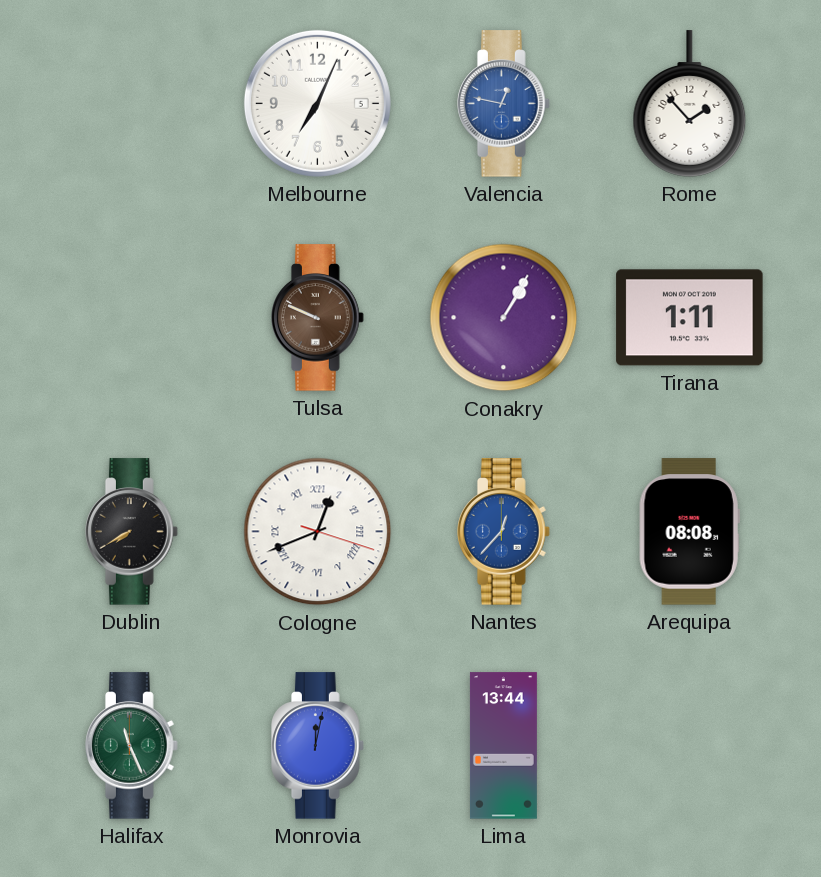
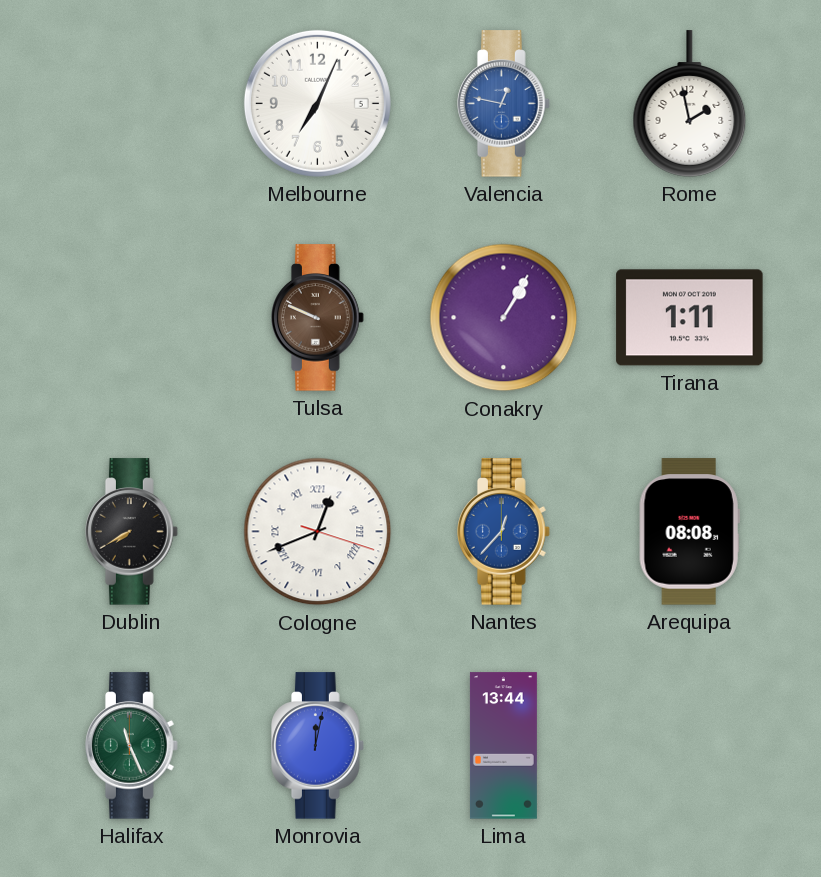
Rome: 1:53 -> 1:58
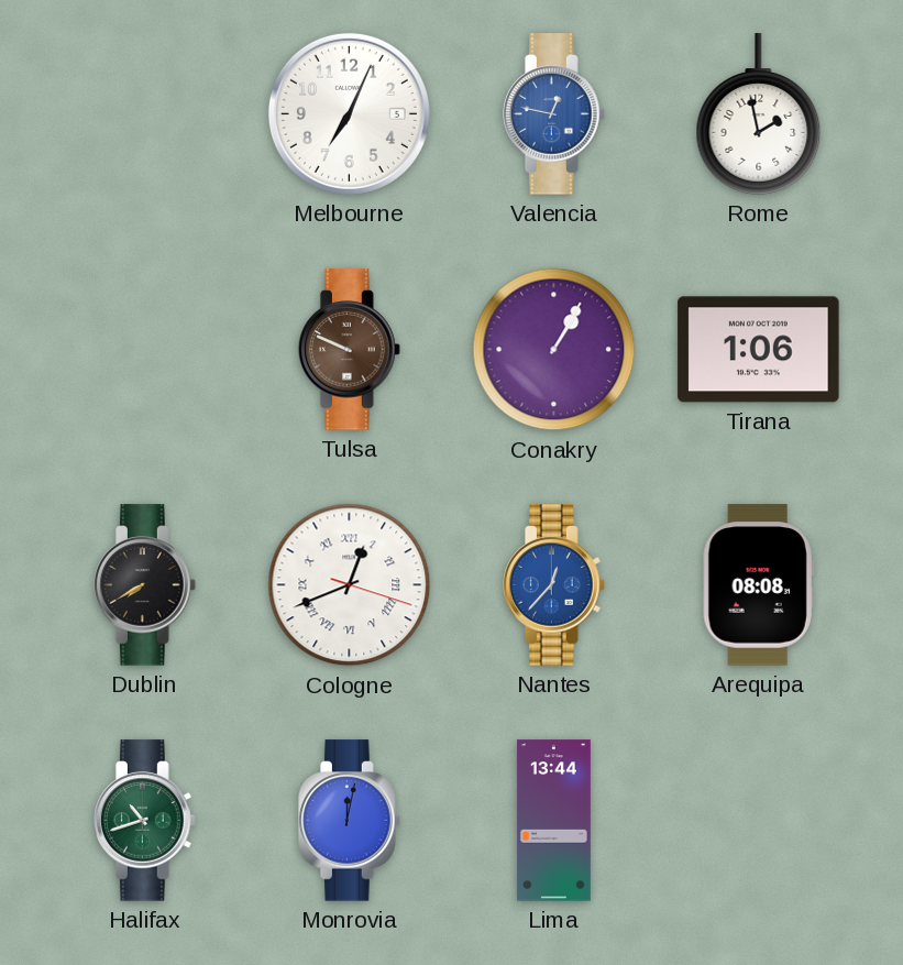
Tirana: 1:11 -> 1:06
Halifax: 11:26 -> 10:42
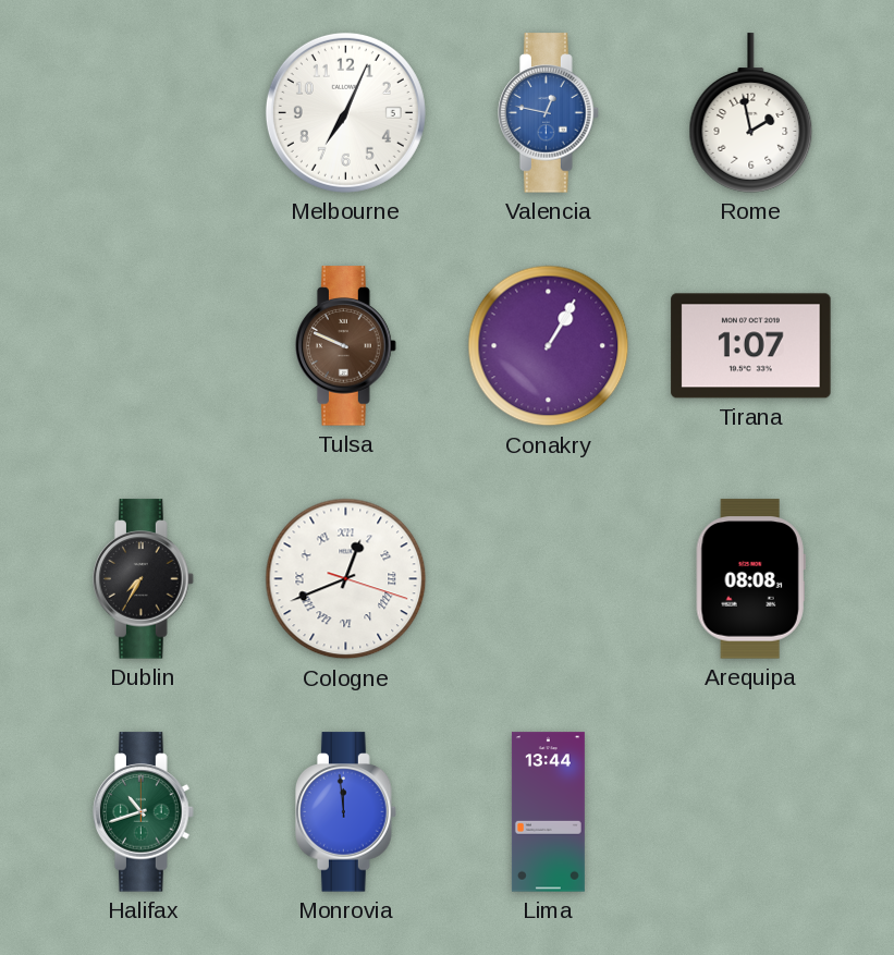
Tirana: 1:06 -> 1:07
Dublin: 7:40 -> 7:35
Nantes: 12:37 -> none
Monrovia: 12:02 -> 11:59
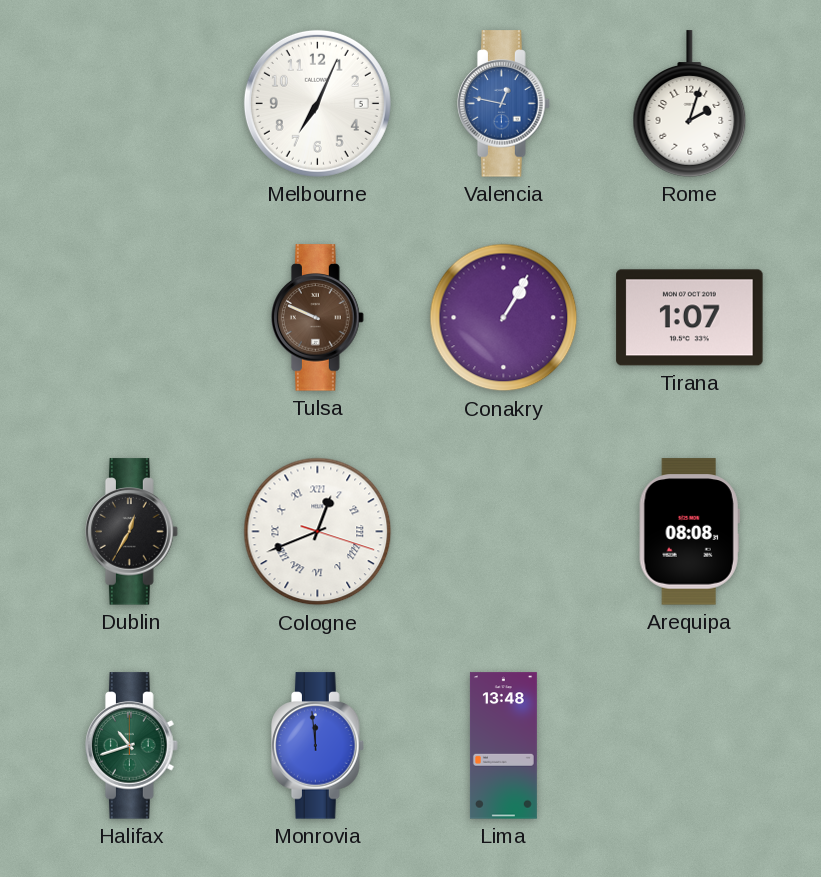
Rome: 1:58 -> 2:03
Dublin: 7:35 -> 12:35
Lima: 13:44 -> 13:48
